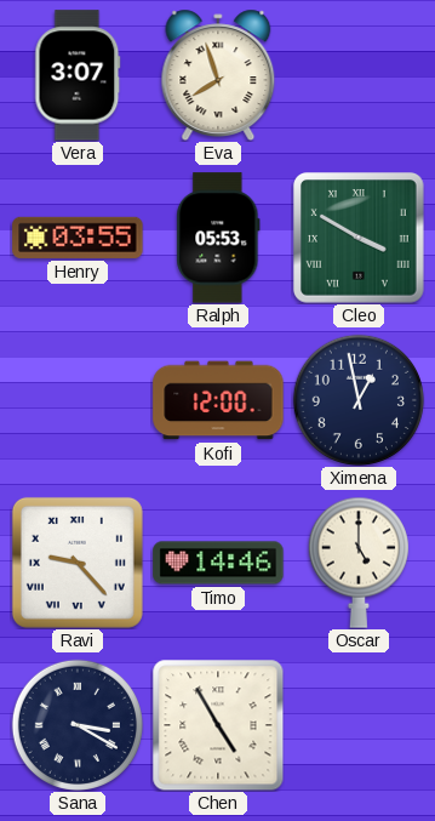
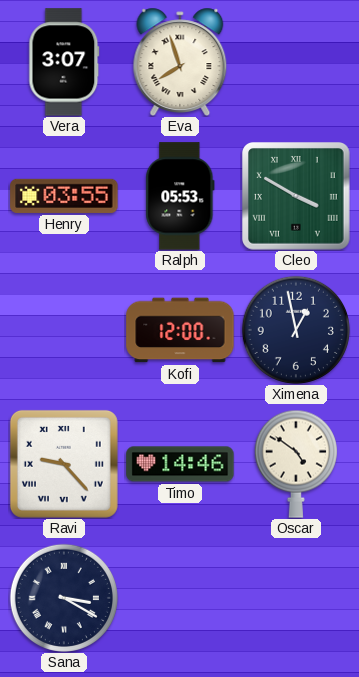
Oscar: 5:00 -> 4:51
Chen: 4:55 -> none
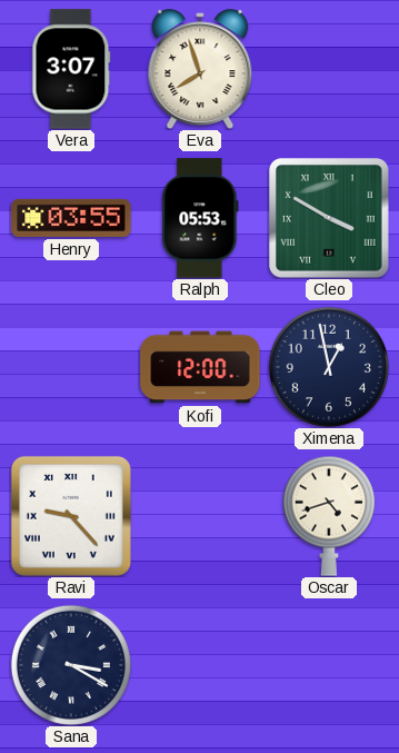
Timo: 14:46 -> none
Oscar: 4:51 -> 4:42
